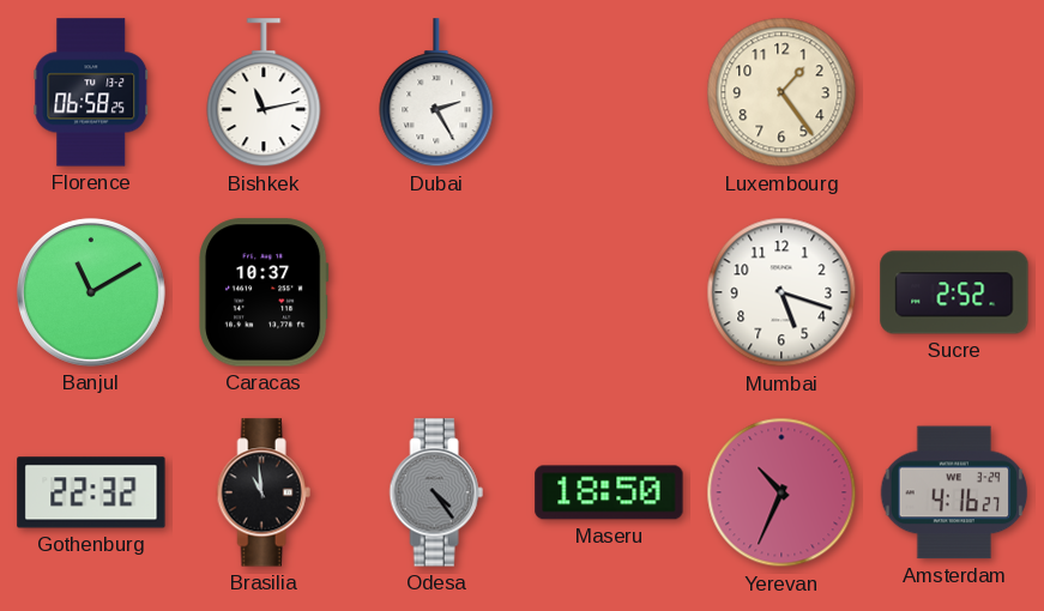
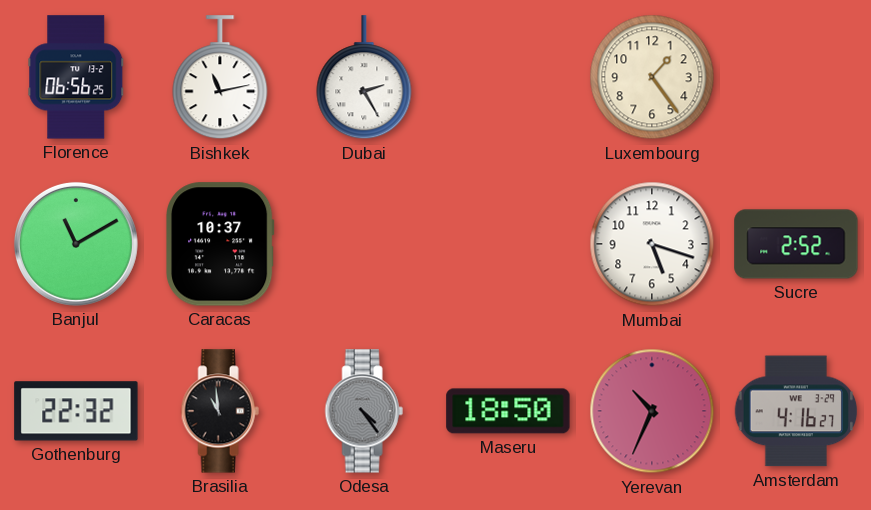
Florence: 06:58 -> 06:56
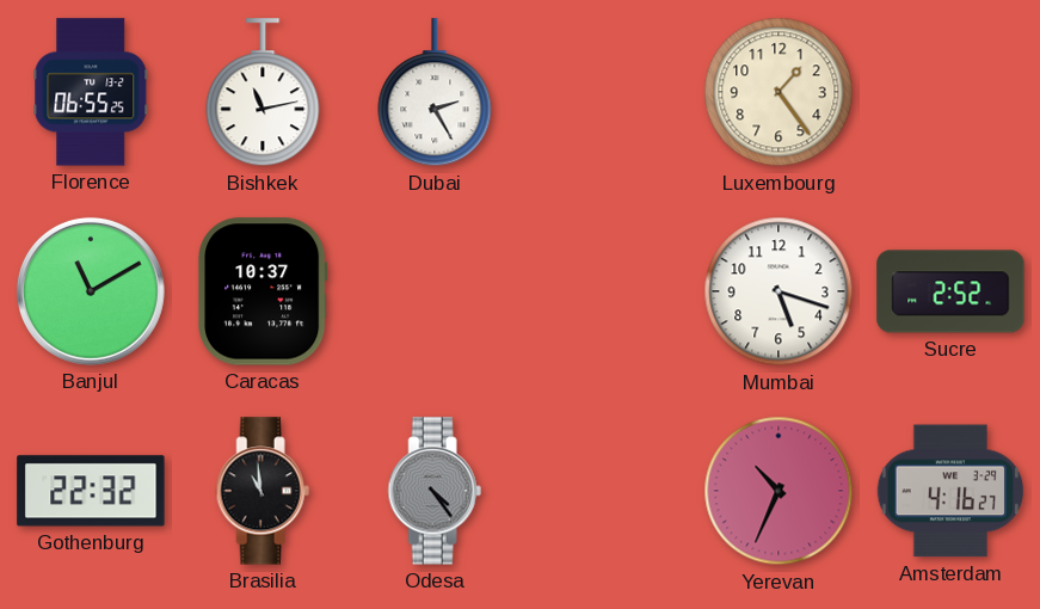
Florence: 06:56 -> 06:55
Maseru: 18:50 -> none
